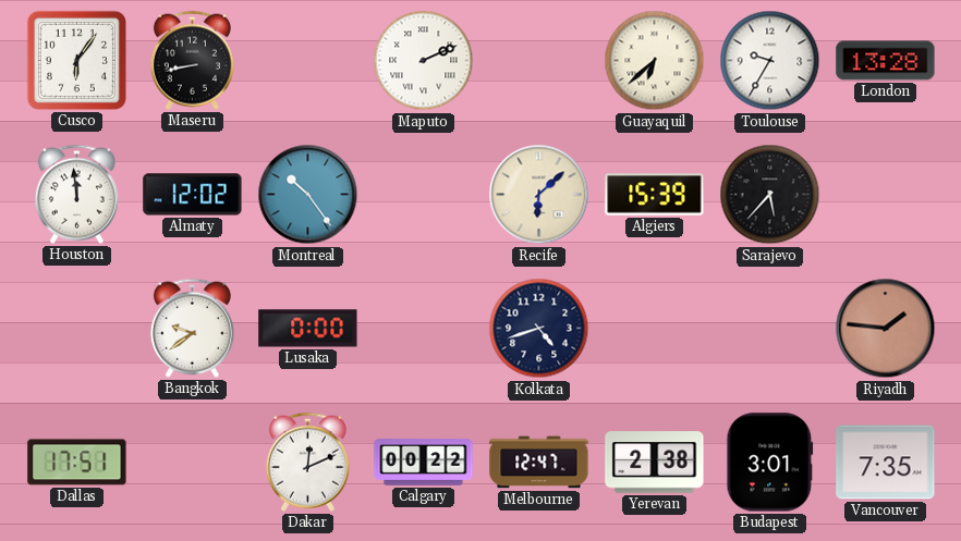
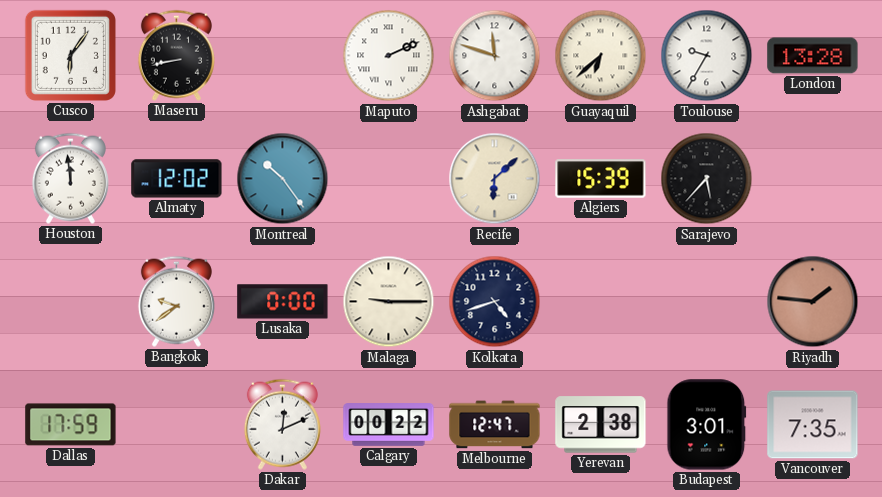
Ashgabat: none -> 11:48
Malaga: none -> 9:15
Dallas: 17:51 -> 17:59
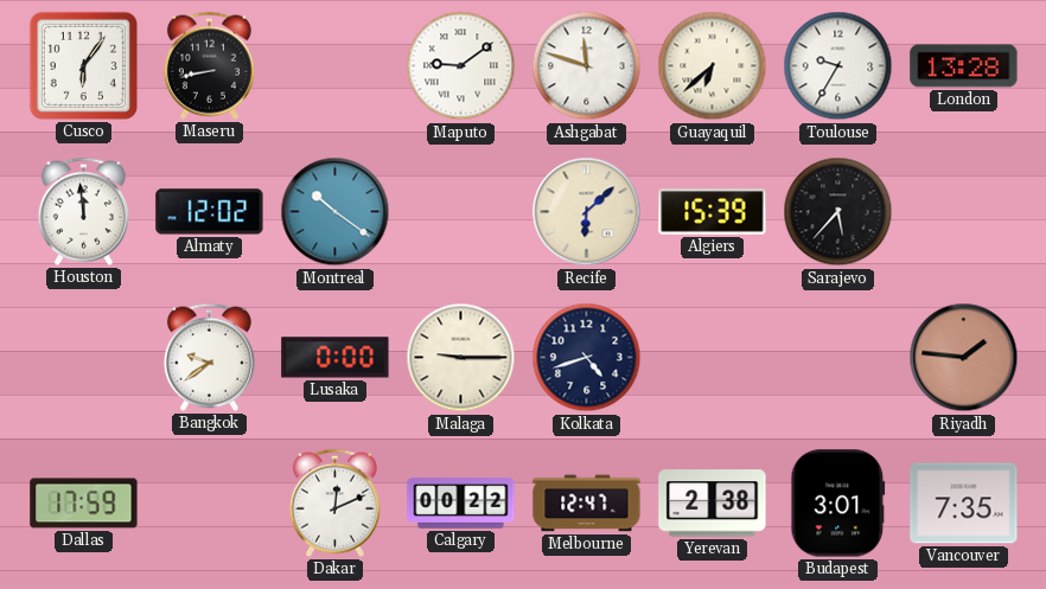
Maputo: 2:11 -> 9:09
Montreal: 10:24 -> 10:21
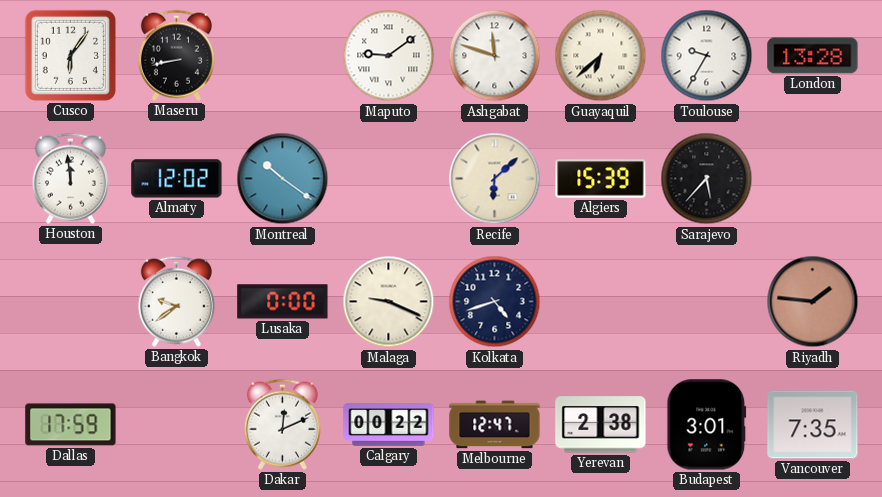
Malaga: 9:15 -> 9:19
